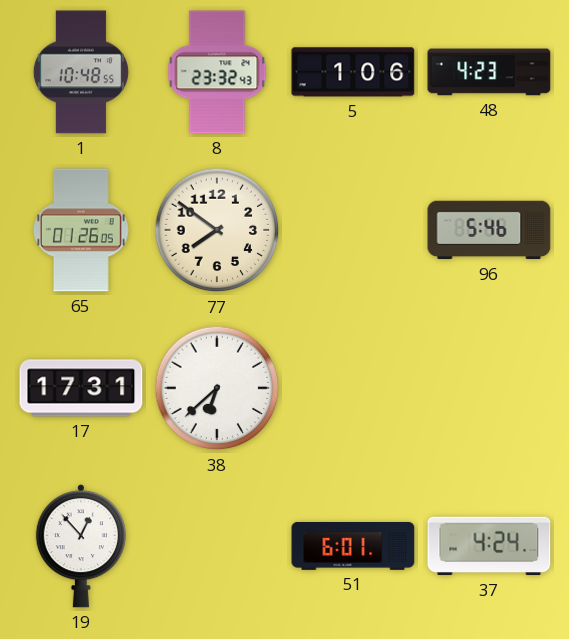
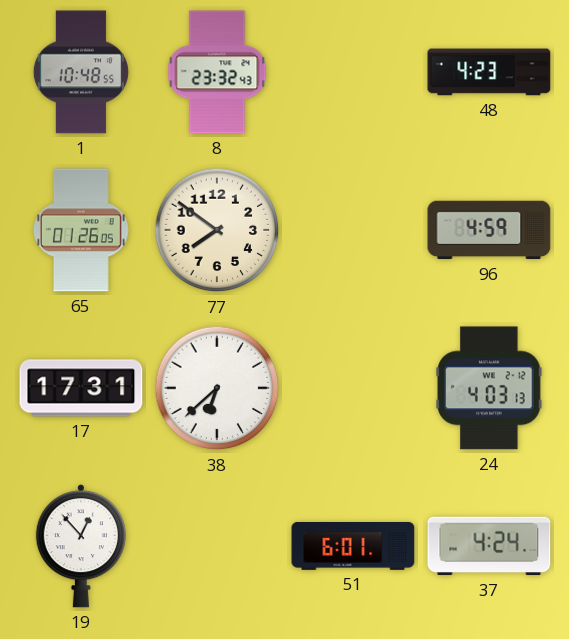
5: 1:06 -> none
96: 5:46 -> 4:59
24: none -> 4:03
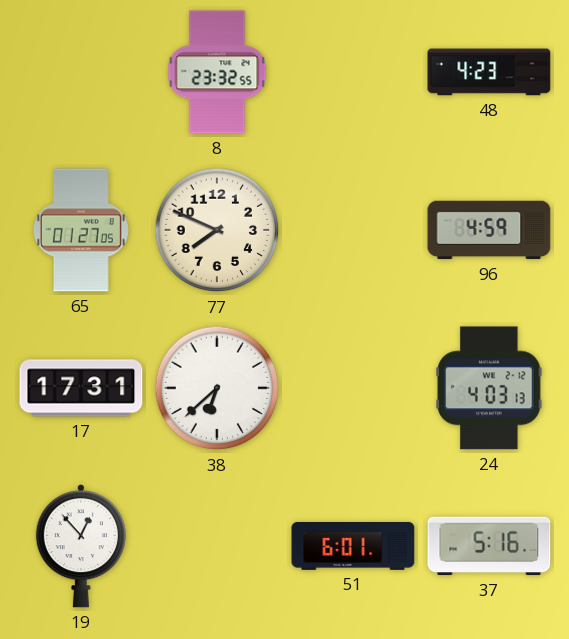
1: 10:48 -> none
8: 23:32:43 -> 23:32:55
65: 01:26 -> 01:27
77: 7:51 -> 7:49
37: 4:24 -> 5:16
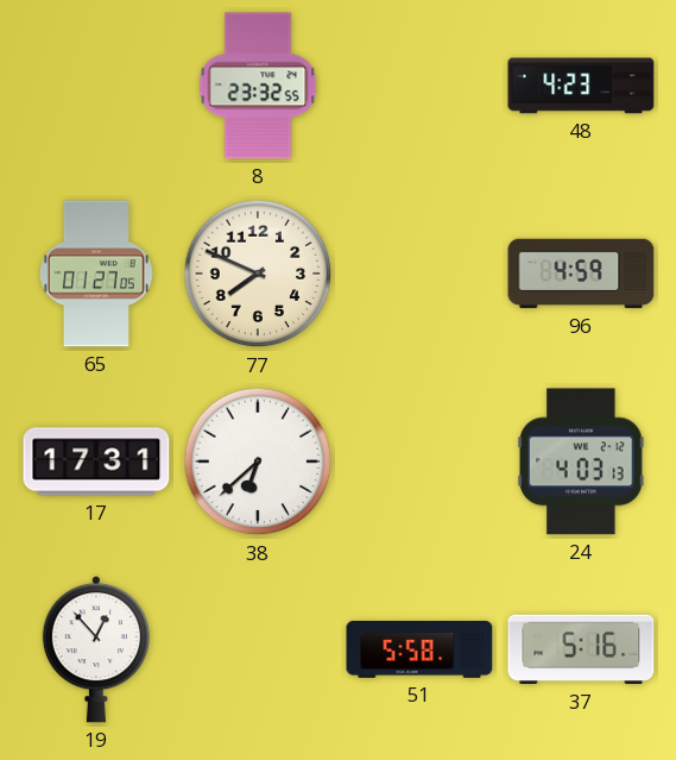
51: 6:01 -> 5:58
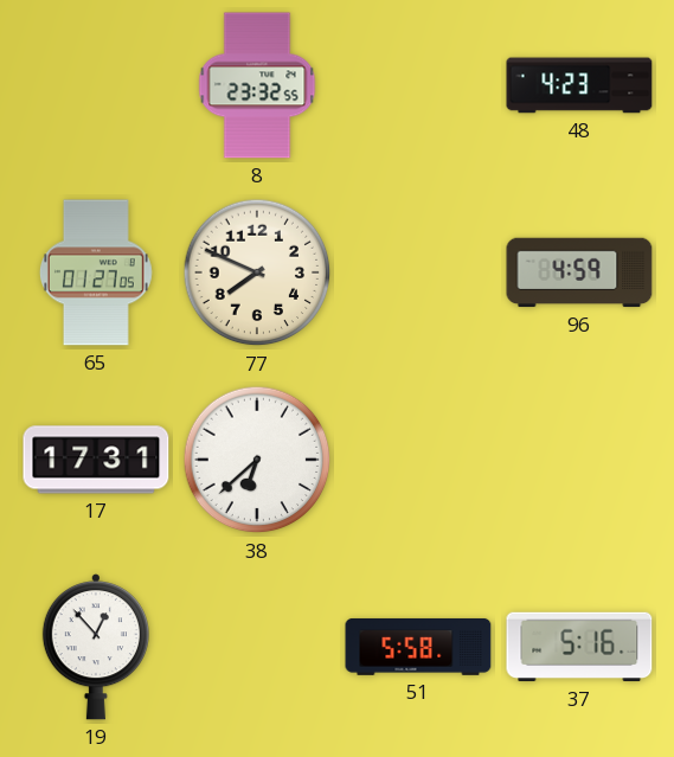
24: 4:03 -> none
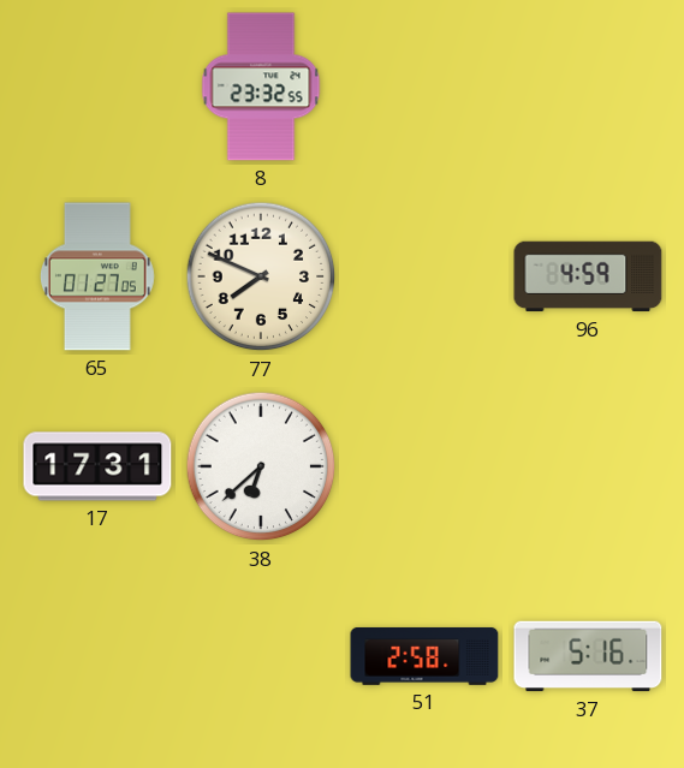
48: 4:23 -> none
19: 12:53 -> none
51: 5:58 -> 2:58
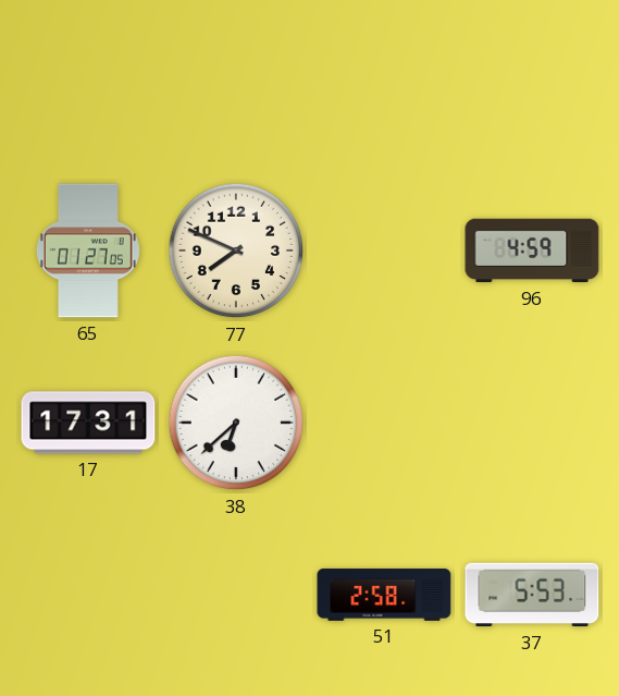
8: 23:32 -> none
37: 5:16 -> 5:53
